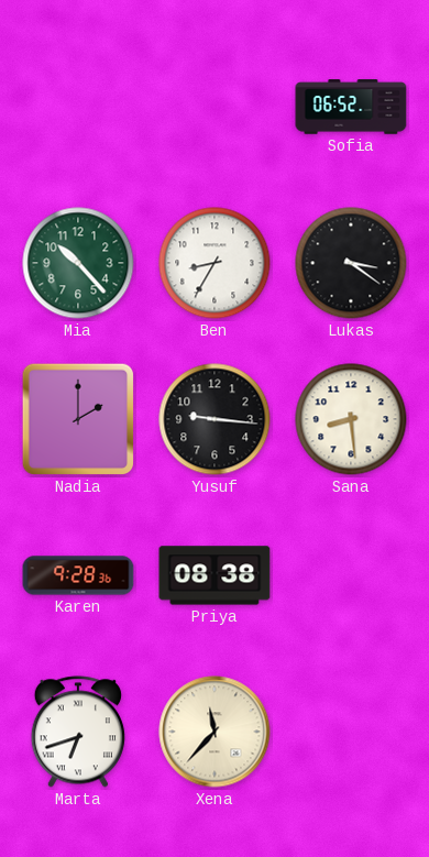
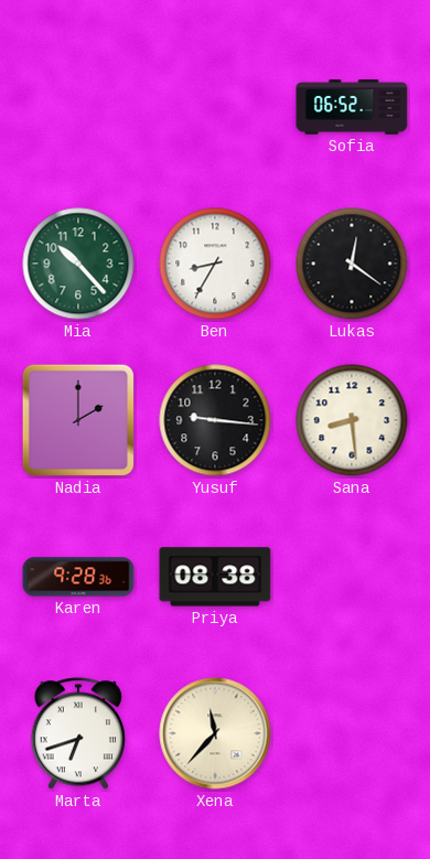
Lukas: 3:21 -> 12:21
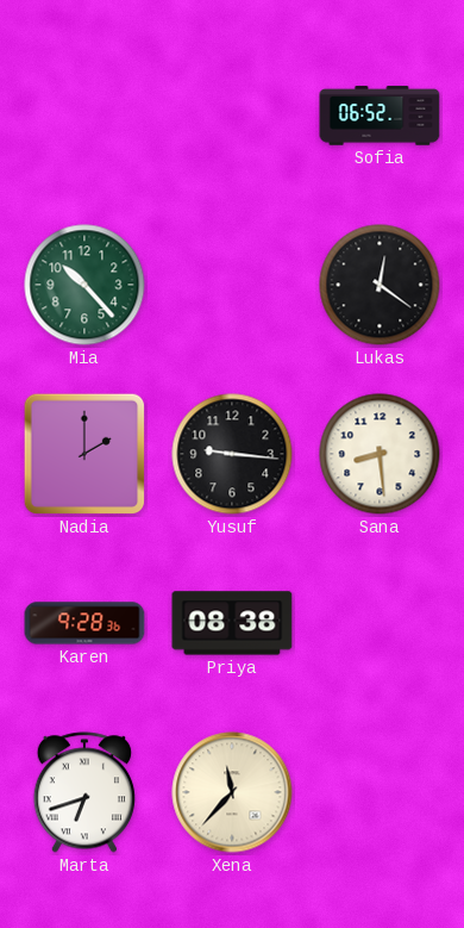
Ben: 8:35 -> none
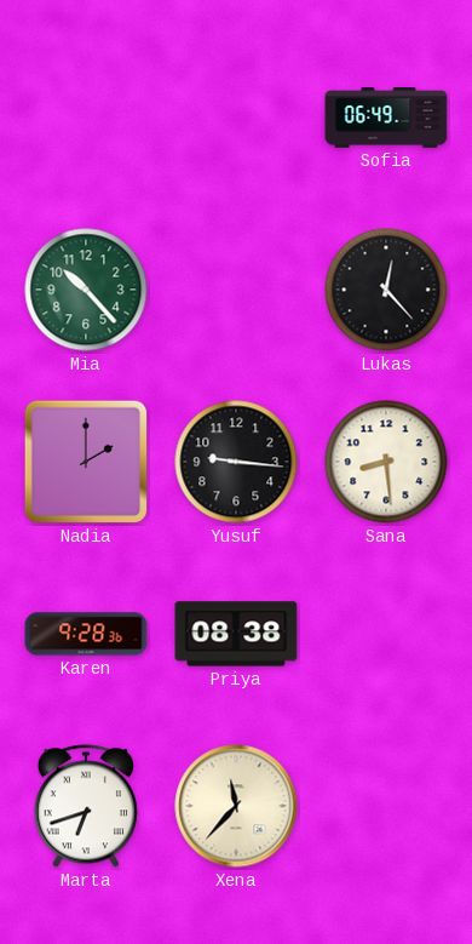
Sofia: 06:52 -> 06:49
Lukas: 12:21 -> 12:23
